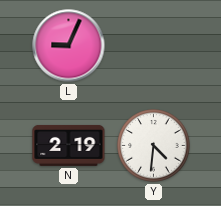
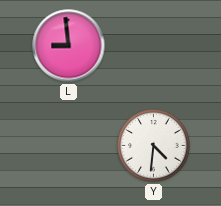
L: 9:04 -> 8:59
N: 2:19 -> none
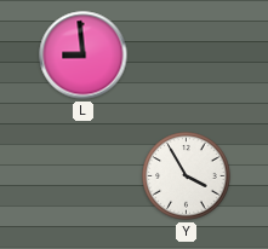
Y: 4:31 -> 3:55
